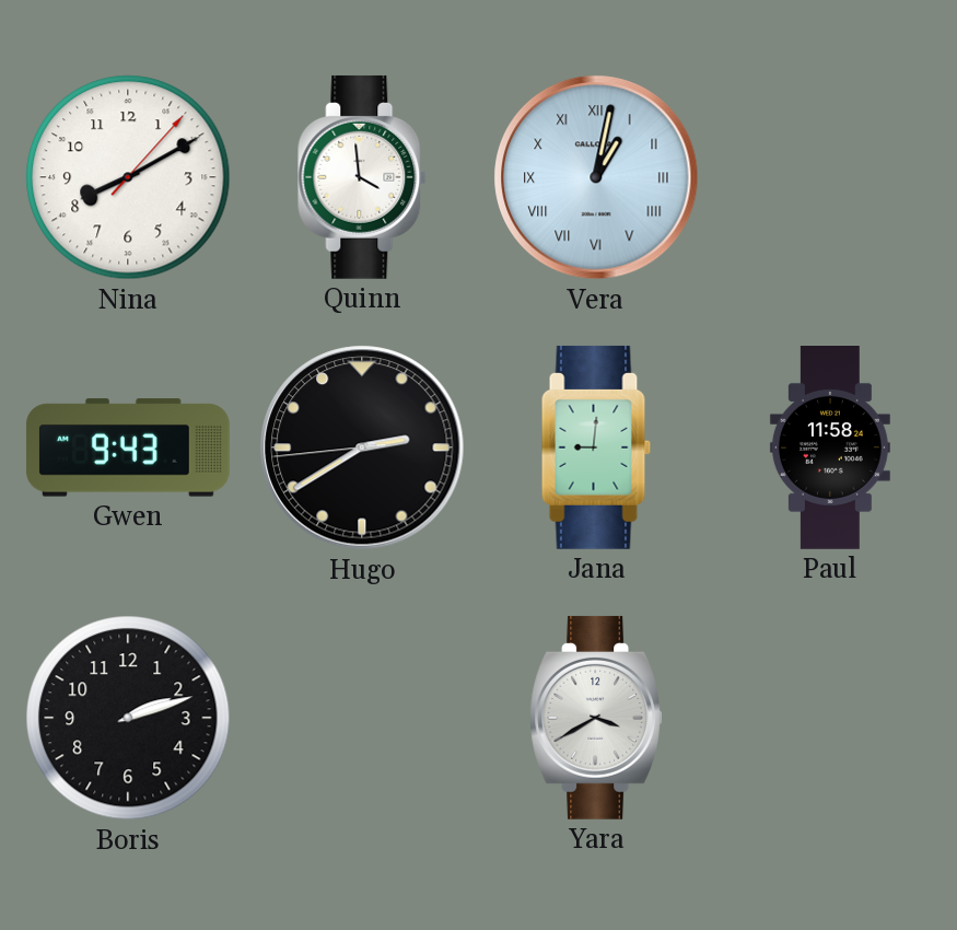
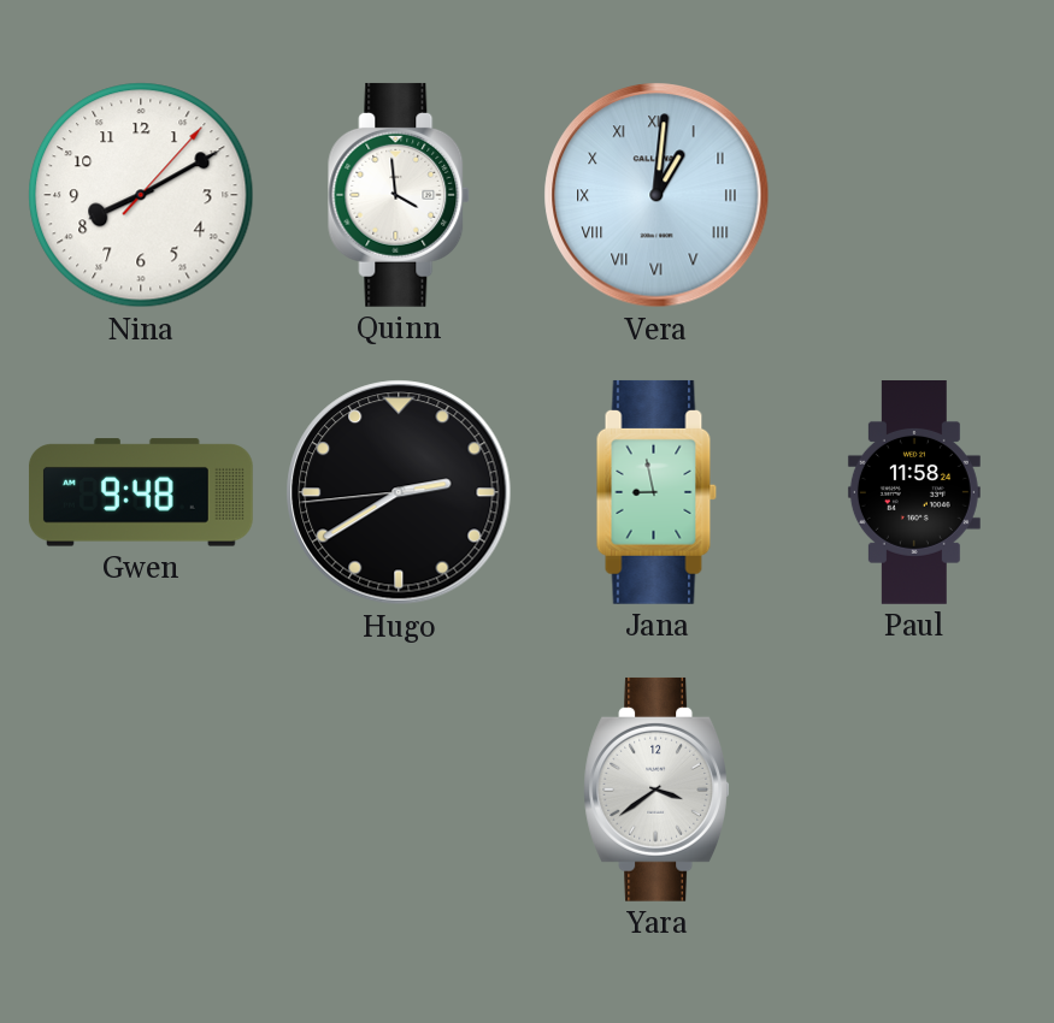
Vera: 1:02 -> 1:01
Gwen: 9:43 -> 9:48
Jana: 9:01 -> 8:58
Boris: 2:12 -> none
Yara: 3:40 -> 3:39
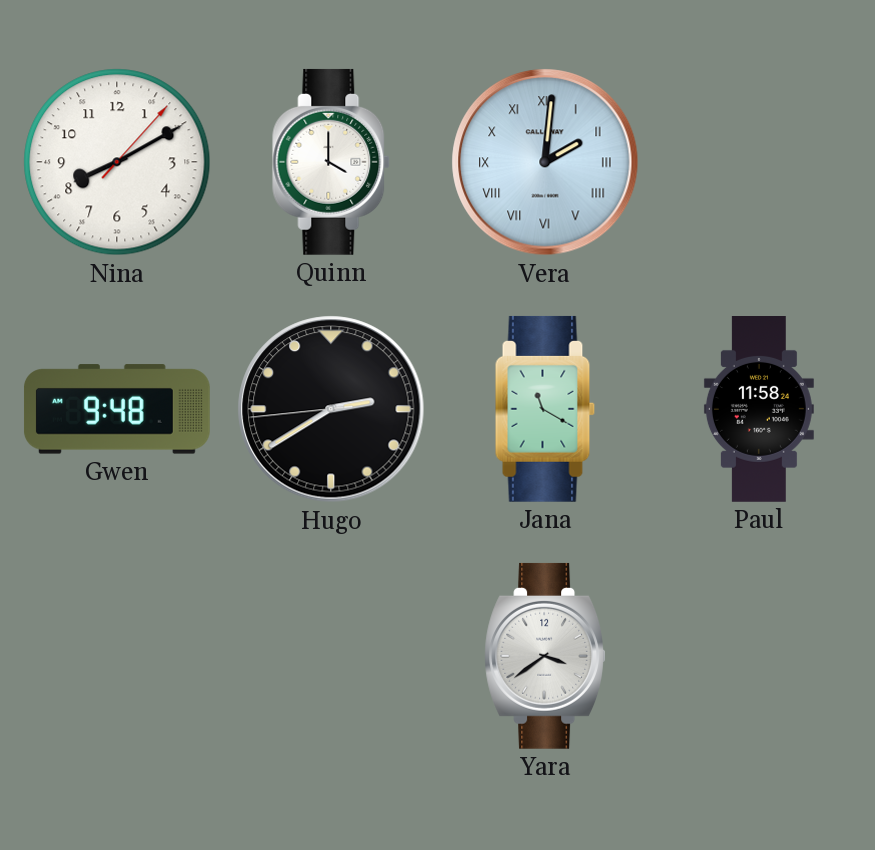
Quinn: 3:59 -> 4:00
Vera: 1:01 -> 2:01
Jana: 8:58 -> 11:20
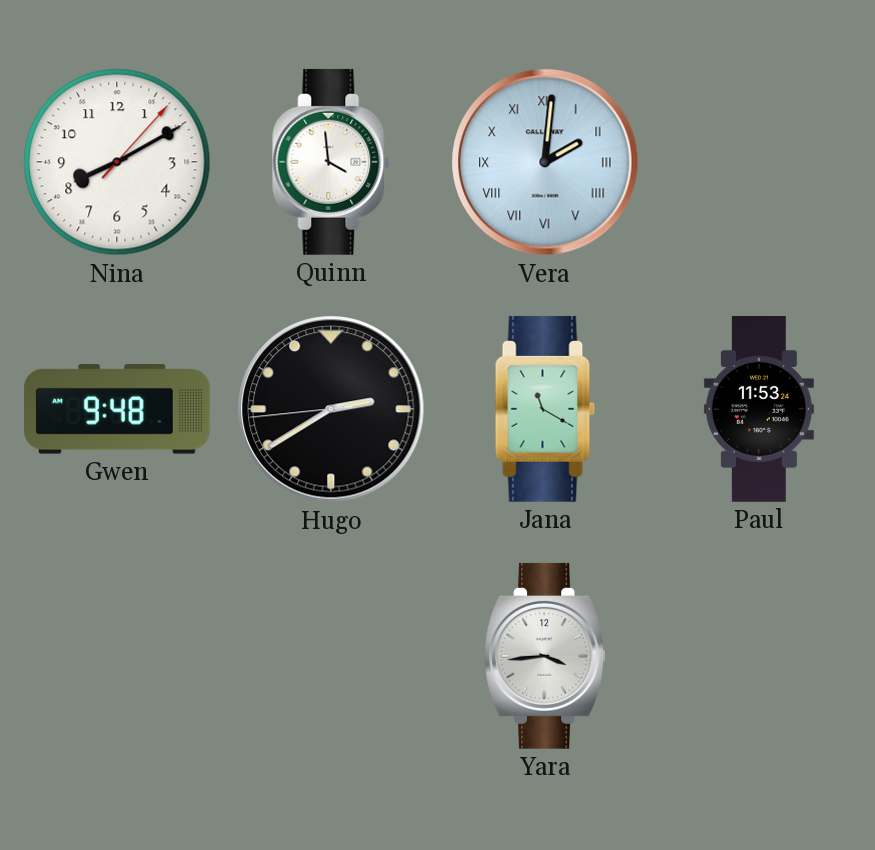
Quinn: 4:00 -> 3:59
Paul: 11:58 -> 11:53
Yara: 3:39 -> 3:44
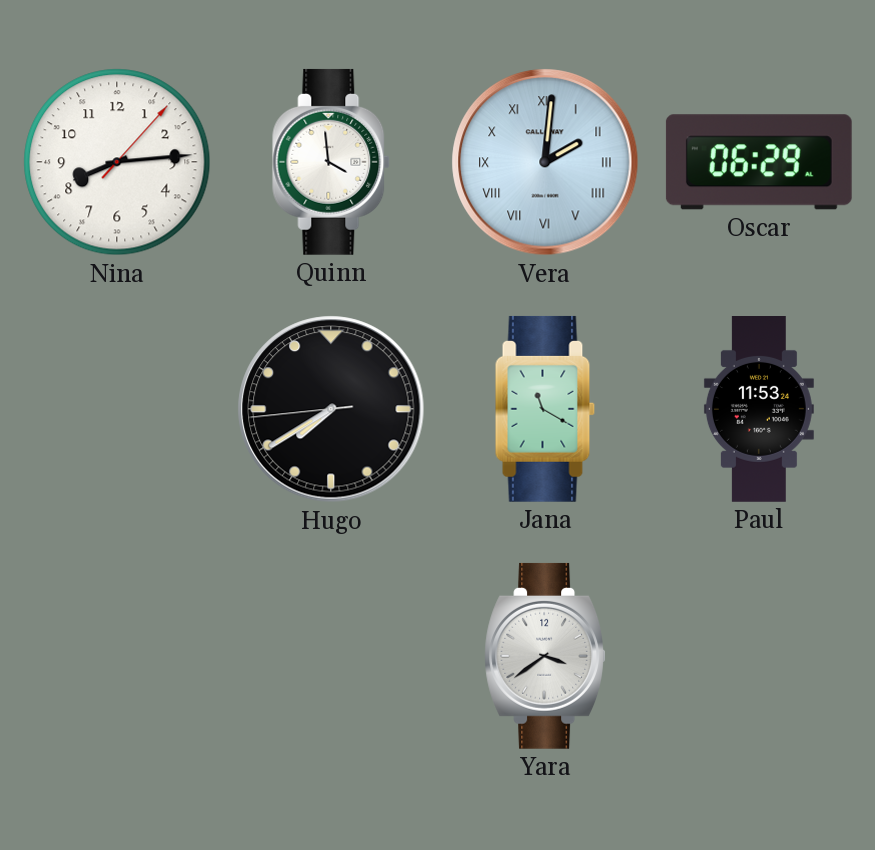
Nina: 8:10 -> 8:14
Oscar: none -> 06:29
Gwen: 9:48 -> none
Hugo: 2:39 -> 7:39
Yara: 3:44 -> 3:39
